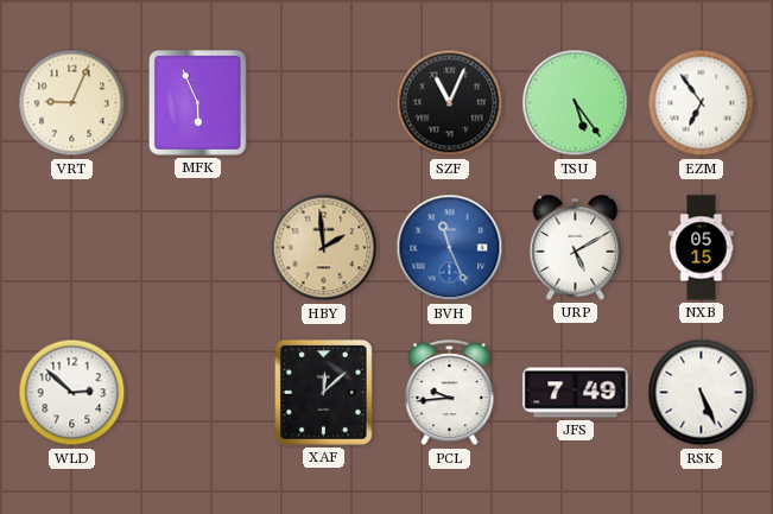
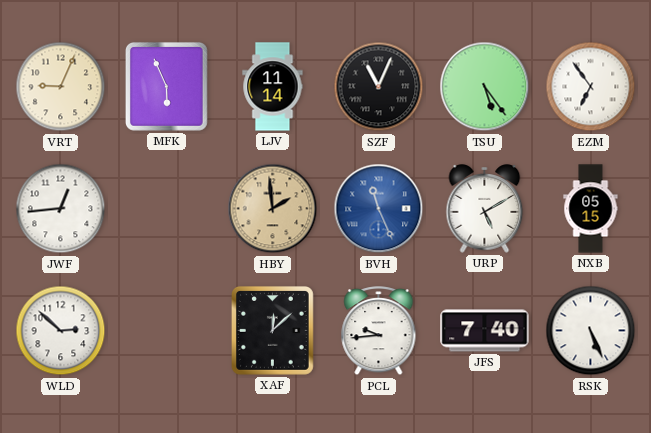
LJV: none -> 11:14
JWF: none -> 12:44
JFS: 7:49 -> 7:40
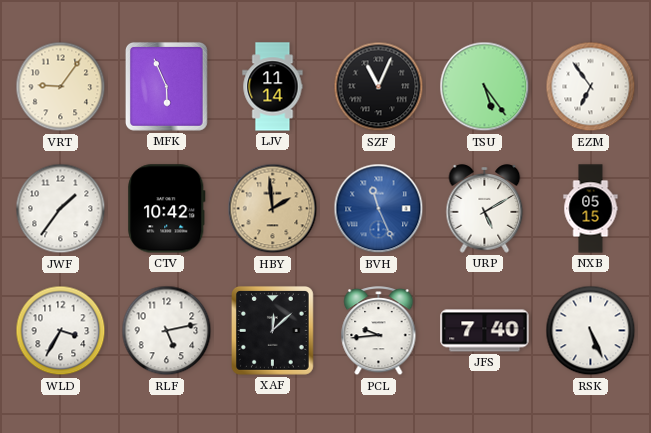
VRT: 9:04 -> 9:06
JWF: 12:44 -> 1:36
CTV: none -> 10:42
WLD: 2:52 -> 3:35
RLF: none -> 5:13
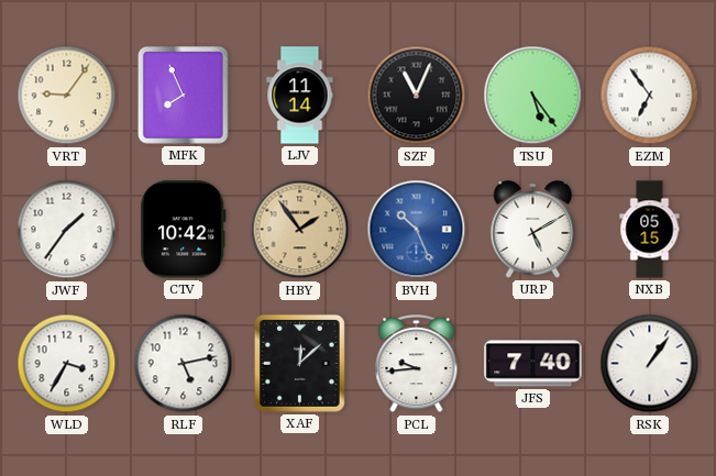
MFK: 5:56 -> 7:56
HBY: 1:59 -> 1:54
BVH: 11:26 -> 10:26
RSK: 5:26 -> 1:06
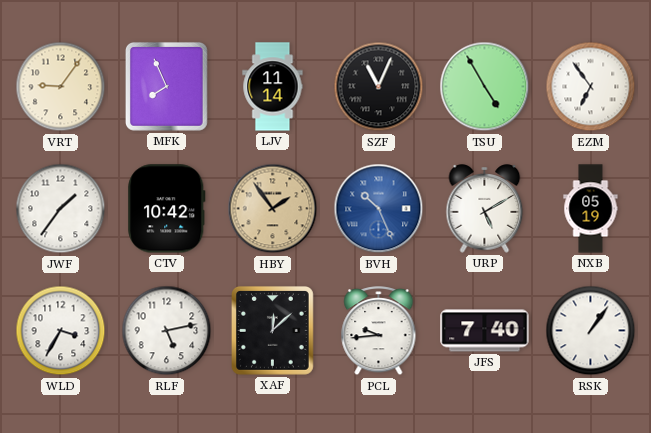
TSU: 5:24 -> 4:55
NXB: 05:15 -> 05:19
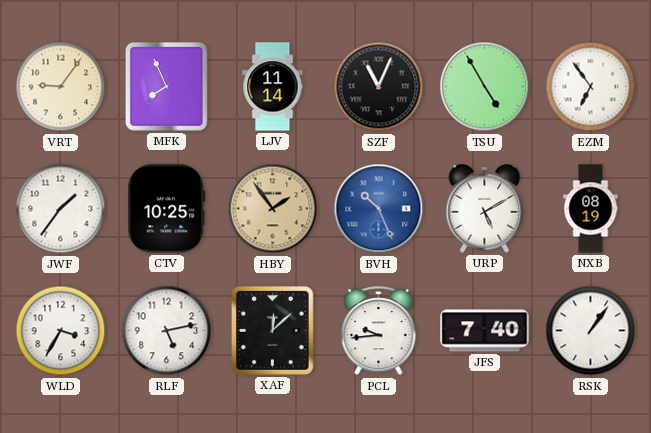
CTV: 10:42 -> 10:25
NXB: 05:19 -> 08:19
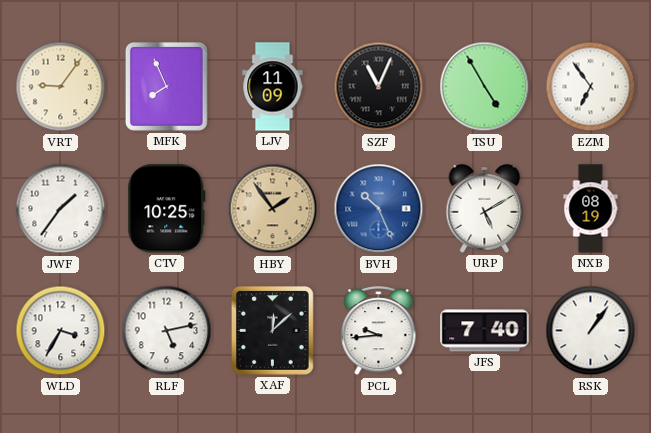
LJV: 11:14 -> 11:09
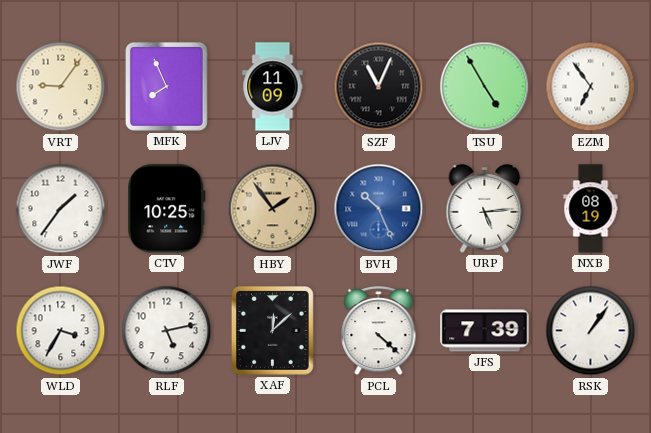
URP: 5:10 -> 5:14
PCL: 9:44 -> 4:22
JFS: 7:40 -> 7:39
